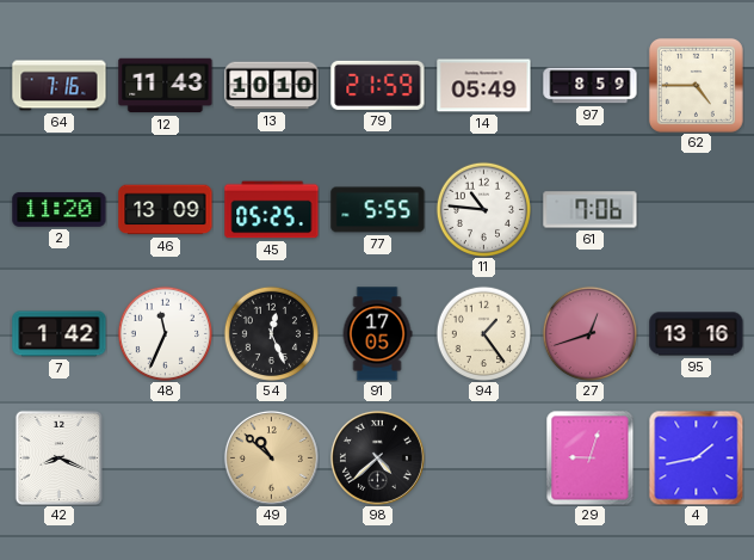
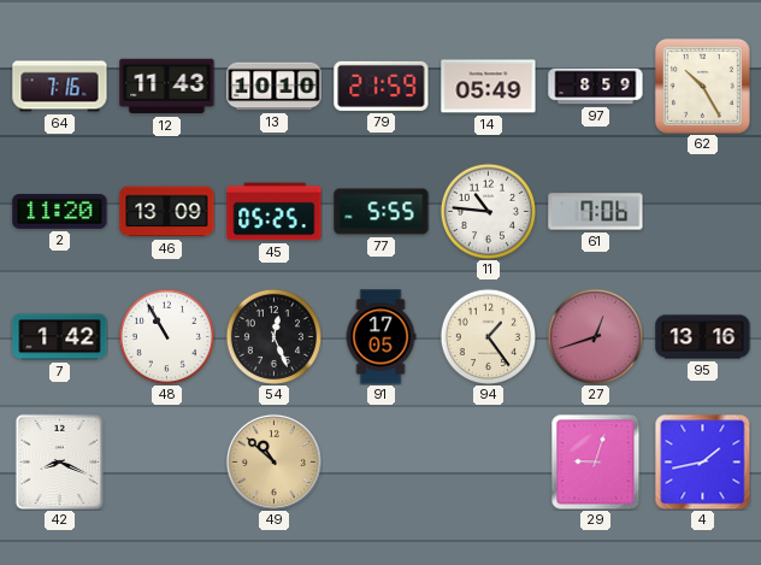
62: 4:45 -> 10:25
48: 11:34 -> 10:55
98: 4:38 -> none
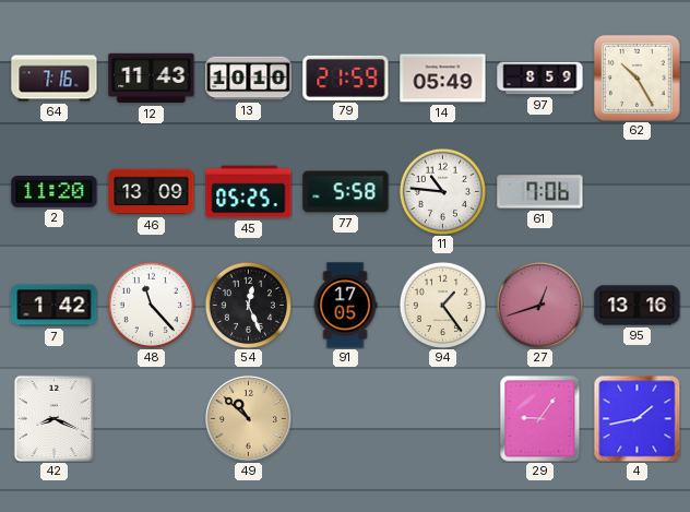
77: 5:55 -> 5:58
48: 10:55 -> 11:23
29: 9:03 -> 9:06
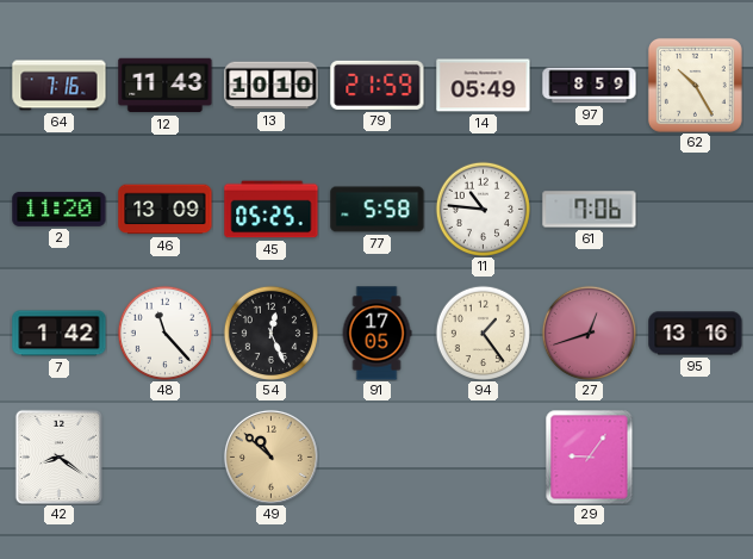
42: 8:19 -> 8:21
4: 1:43 -> none
